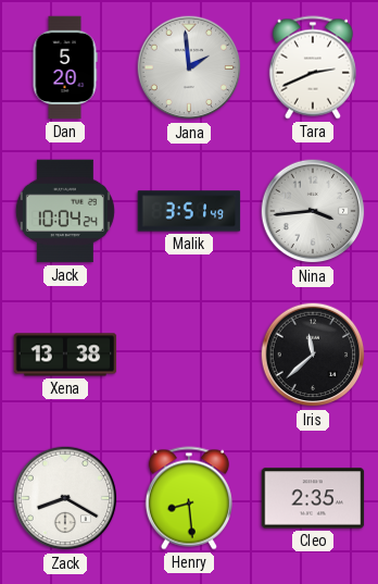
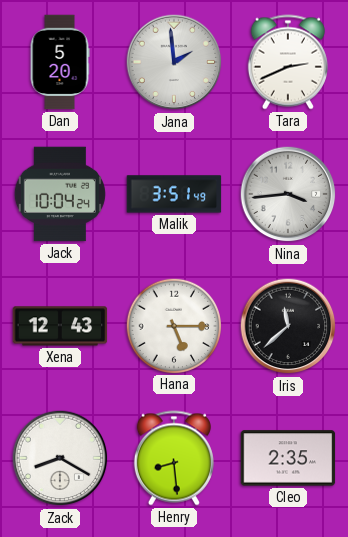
Xena: 13:38 -> 12:43
Hana: none -> 5:15
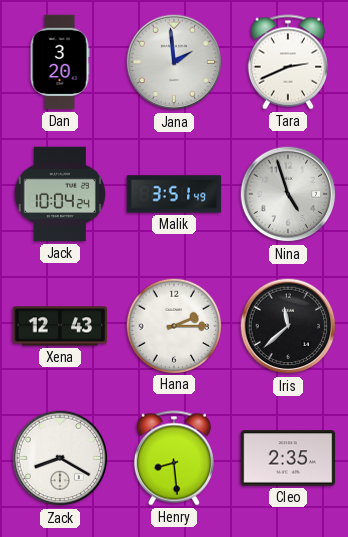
Dan: 5:20 -> 3:20
Nina: 3:44 -> 4:57
Hana: 5:15 -> 2:15
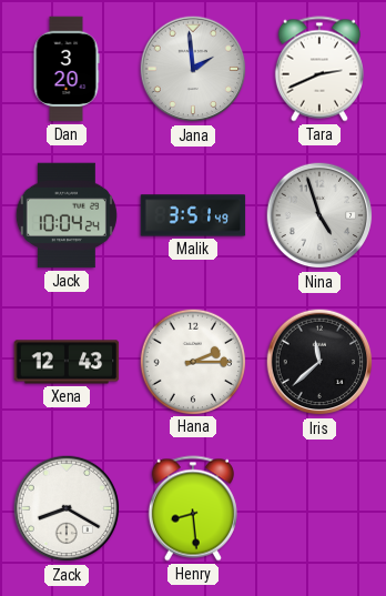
Cleo: 2:35 -> none
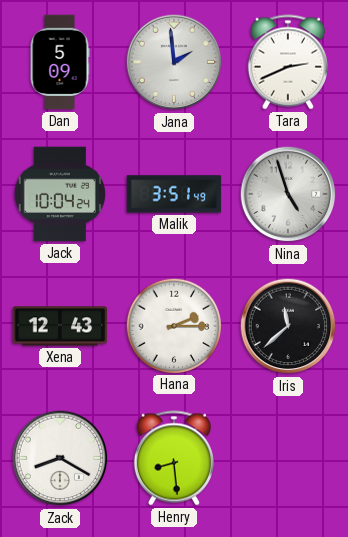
Dan: 3:20 -> 5:09
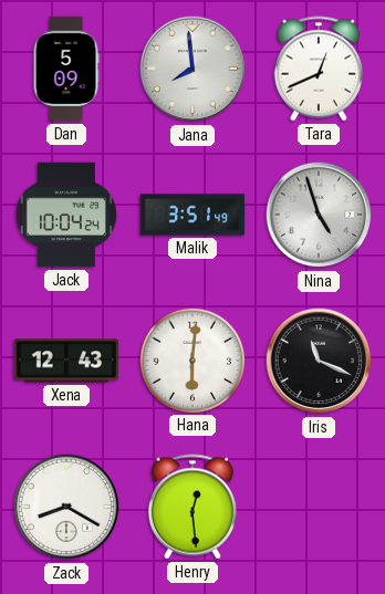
Jana: 1:59 -> 7:59
Tara: 2:41 -> 12:41
Hana: 2:15 -> 6:01
Iris: 11:38 -> 11:19
Henry: 8:29 -> 12:29
